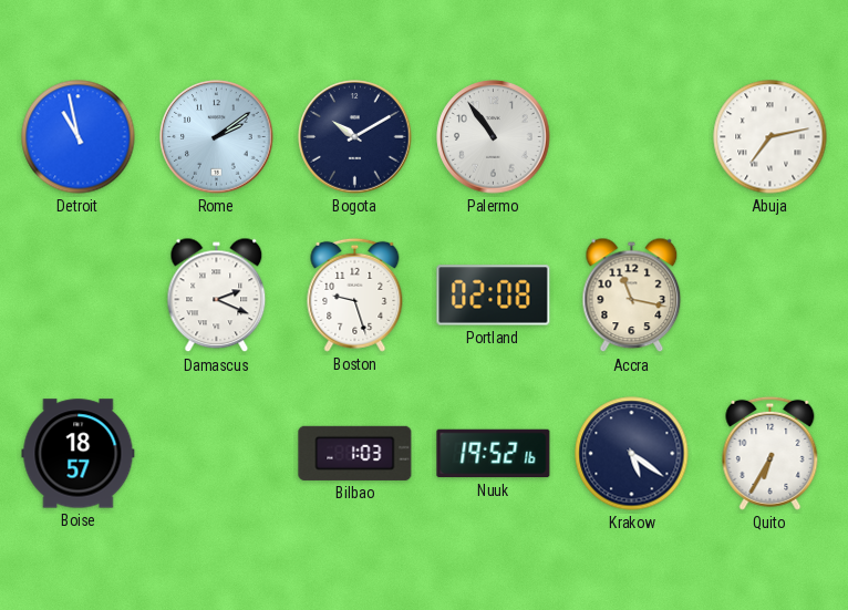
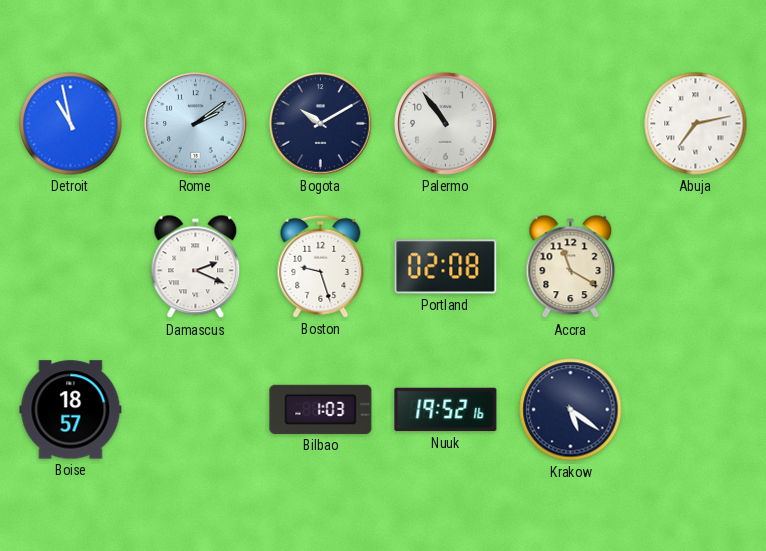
Accra: 11:17 -> 11:20
Quito: 6:35 -> none
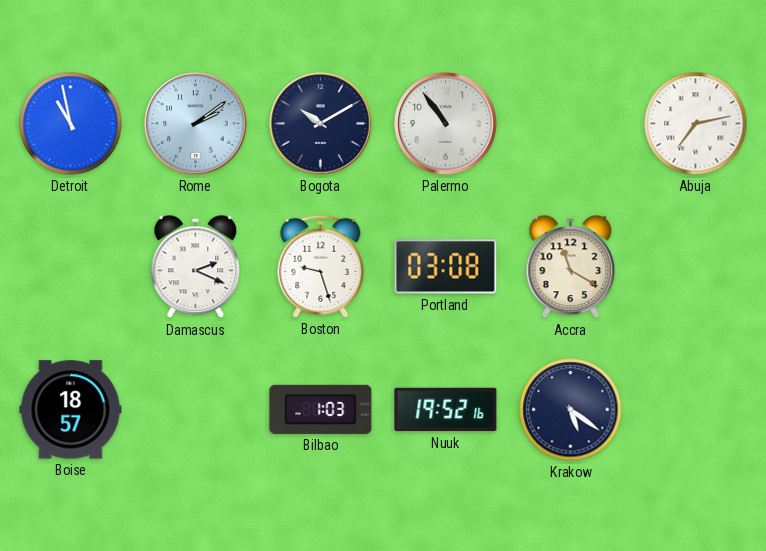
Portland: 02:08 -> 03:08
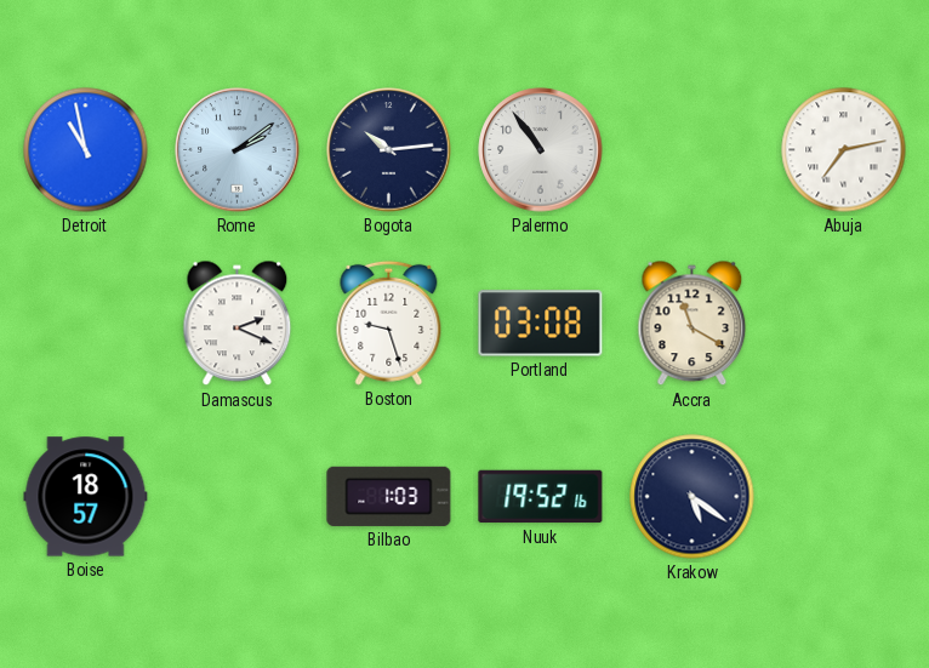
Bogota: 10:10 -> 10:14
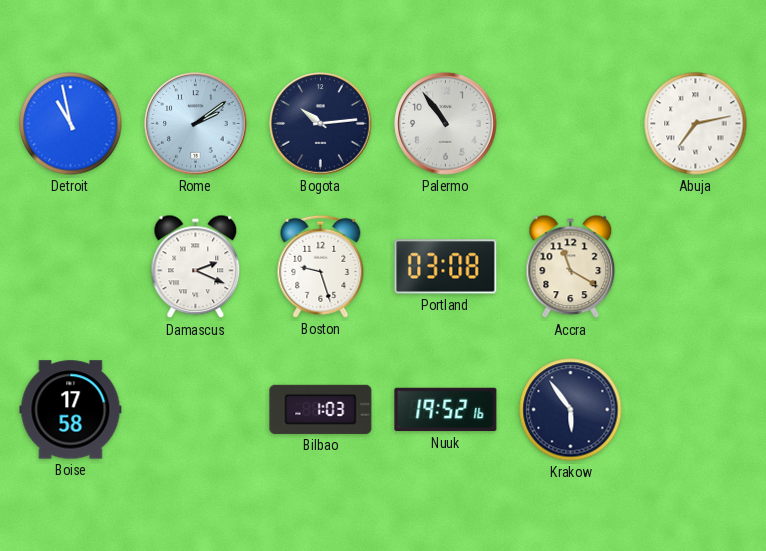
Boise: 18:57 -> 17:58
Krakow: 5:21 -> 5:54
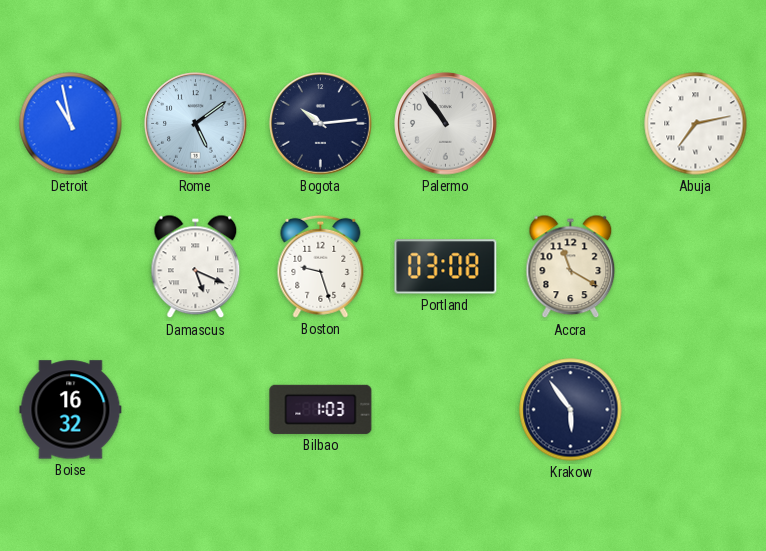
Rome: 2:09 -> 5:09
Damascus: 2:19 -> 5:19
Boise: 17:58 -> 16:32
Nuuk: 19:52 -> none
